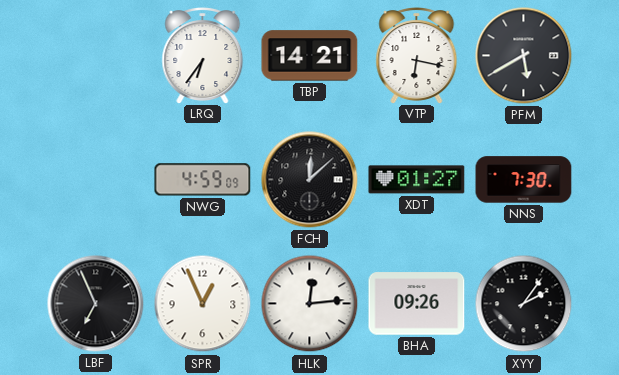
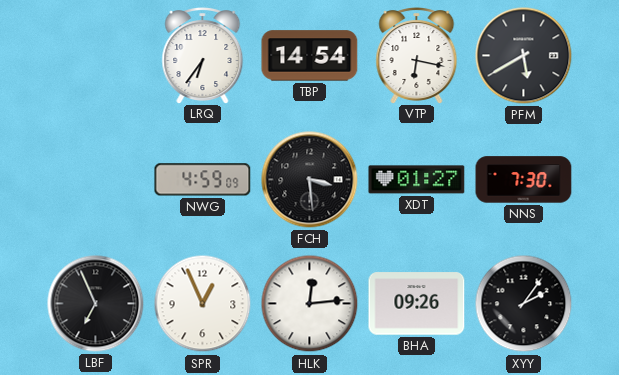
TBP: 14:21 -> 14:54
FCH: 12:08 -> 3:29
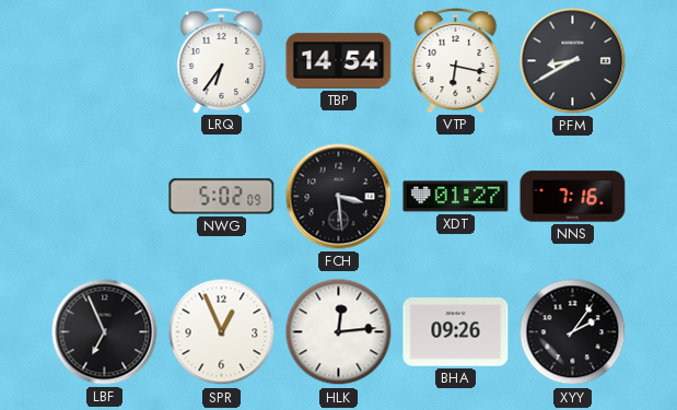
PFM: 5:40 -> 8:40
NWG: 4:59 -> 5:02
NNS: 7:30 -> 7:16
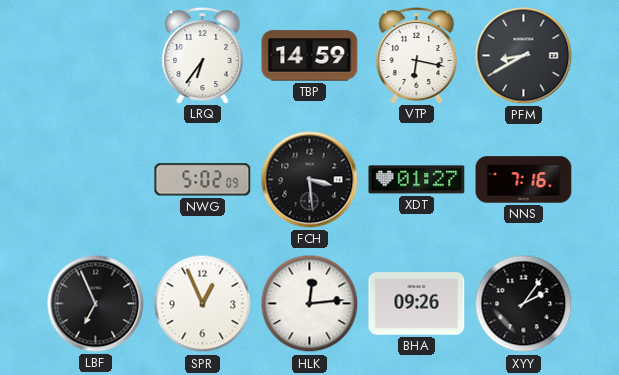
TBP: 14:54 -> 14:59
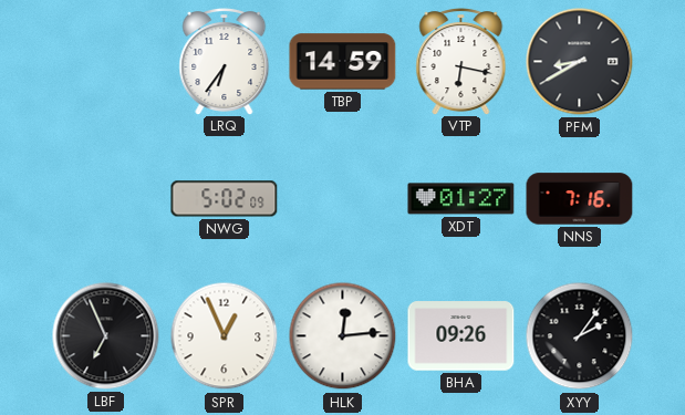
FCH: 3:29 -> none
